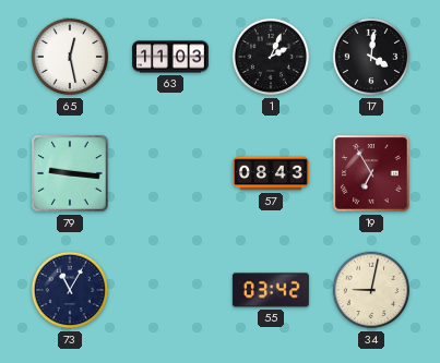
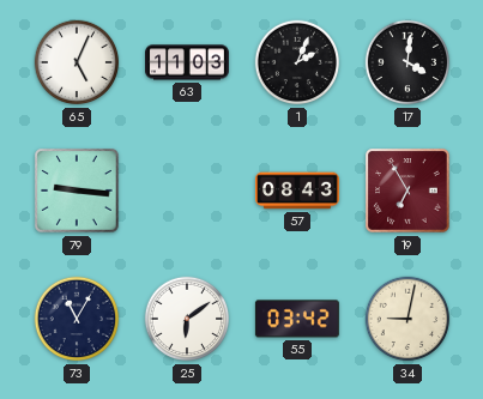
65: 12:28 -> 5:04
25: none -> 6:09
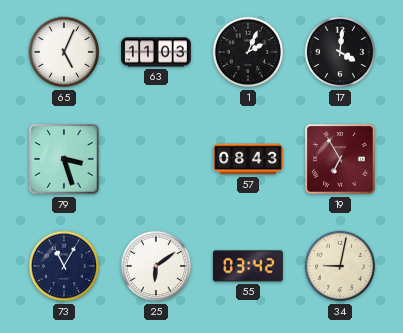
79: 9:16 -> 3:27
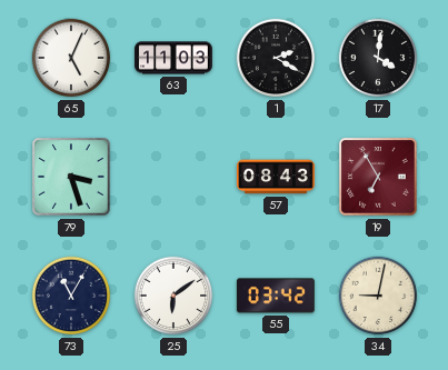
1: 2:04 -> 2:20
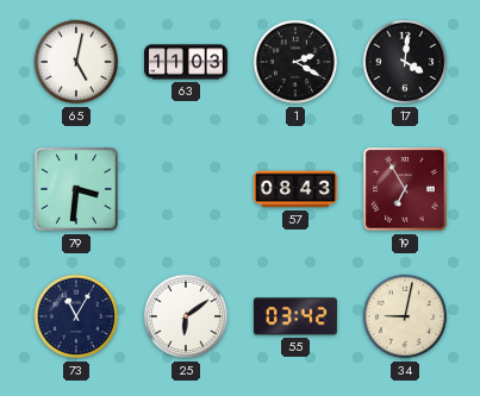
65: 5:04 -> 5:02
79: 3:27 -> 3:31
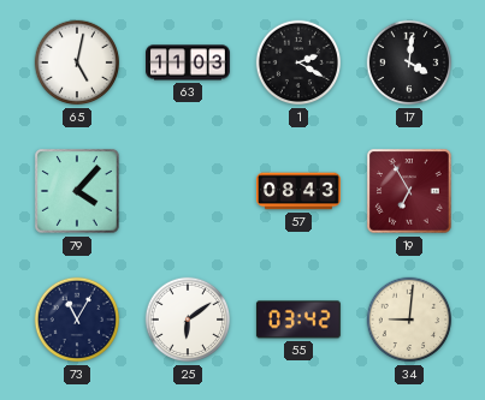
79: 3:31 -> 4:07
34: 9:02 -> 9:01
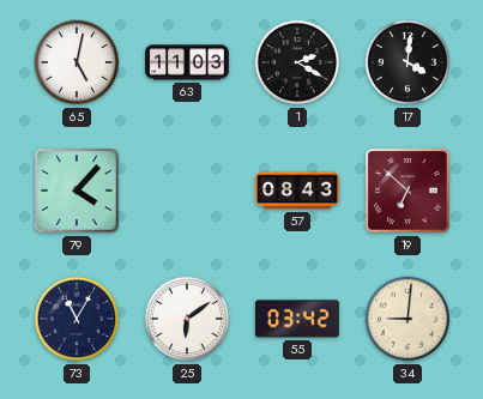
19: 6:55 -> 6:52
